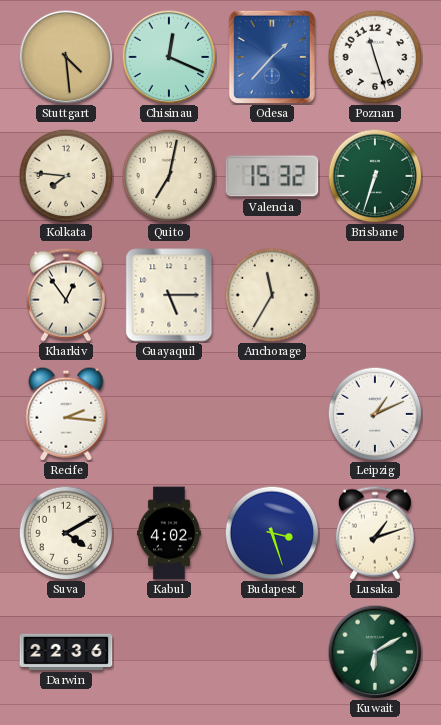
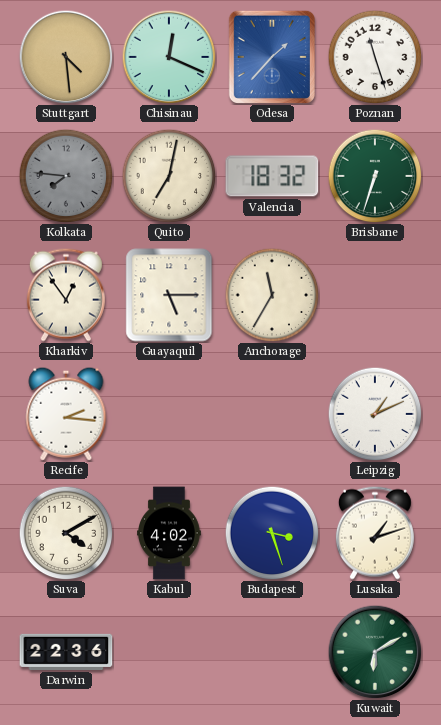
Kolkata dial: cream -> grey
Valencia: 15:32 -> 18:32
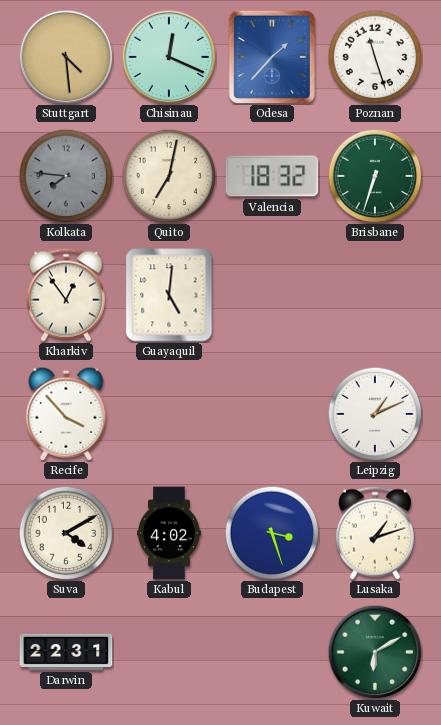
Guayaquil: 5:15 -> 5:01
Anchorage: 11:35 -> none
Recife: 2:16 -> 3:53
Darwin: 22:36 -> 22:31
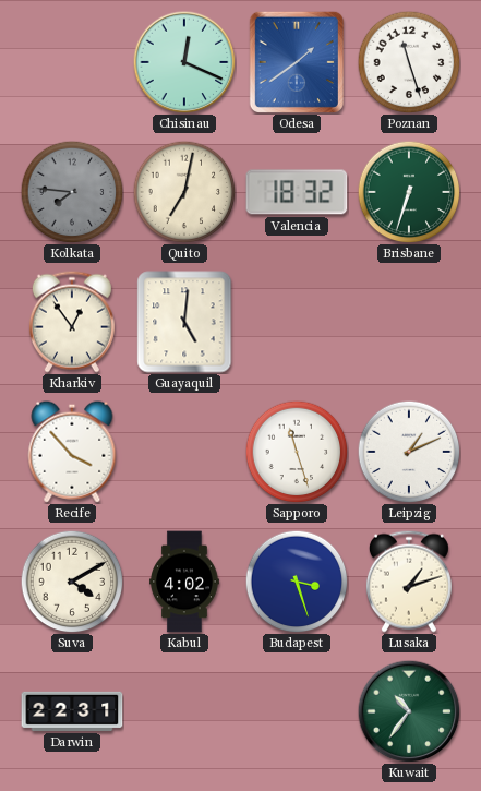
Stuttgart: 4:29 -> none
Odesa: 1:37 -> 1:39
Sapporo: none -> 11:27
Kuwait: 6:10 -> 10:36
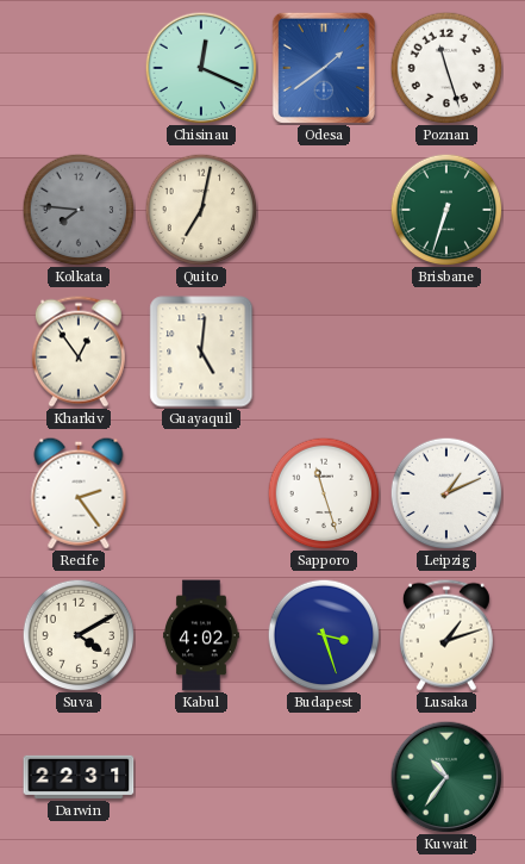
Valencia: 18:32 -> none
Recife: 3:53 -> 2:24
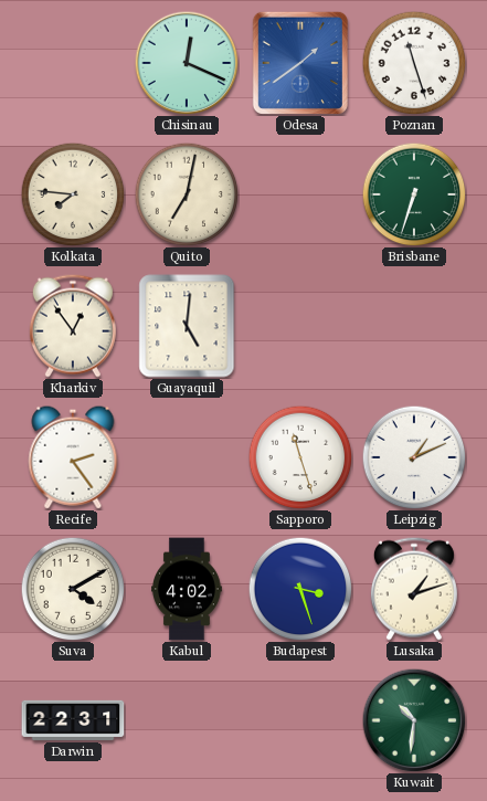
Kolkata dial: grey -> cream
Kuwait: 10:36 -> 10:31
